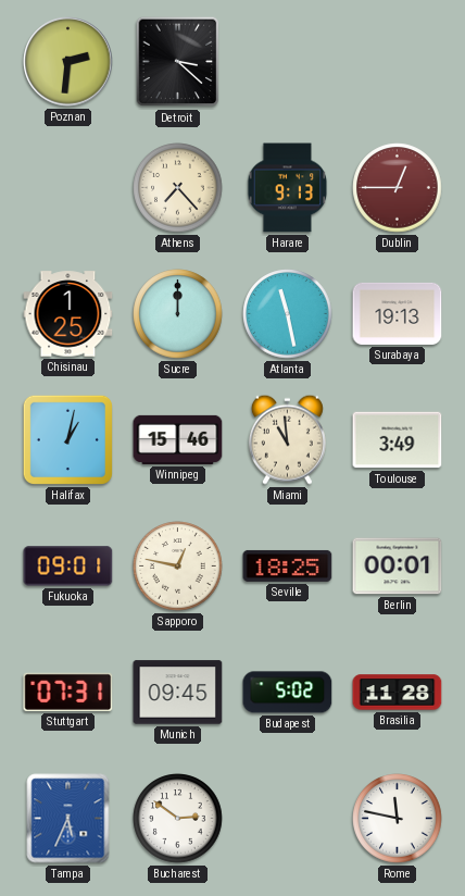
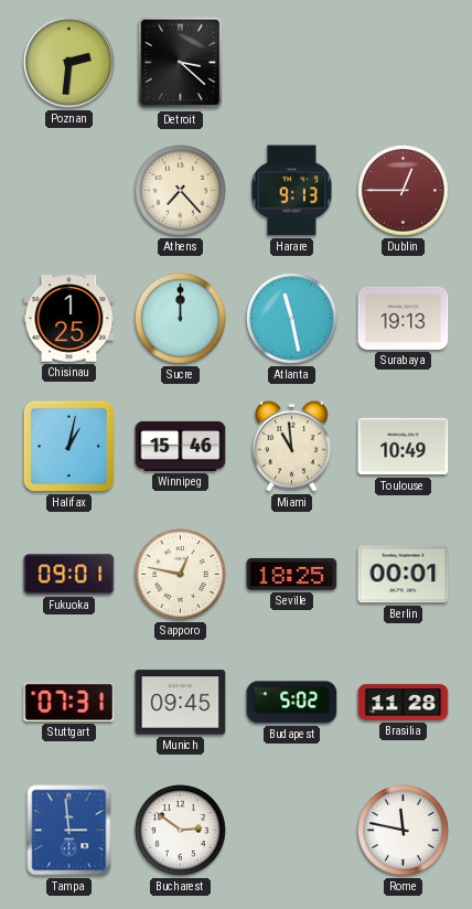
Toulouse: 3:49 -> 10:49
Tampa: 5:34 -> 2:59
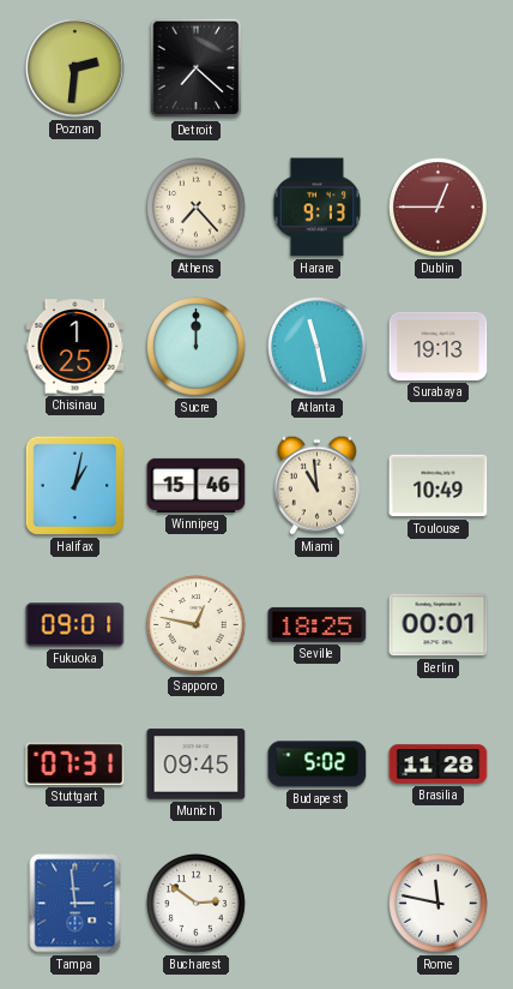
Detroit: 3:22 -> 7:22
